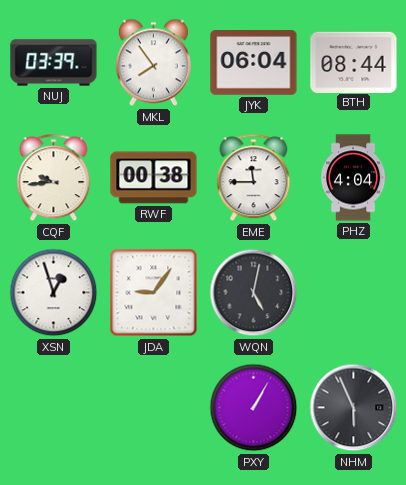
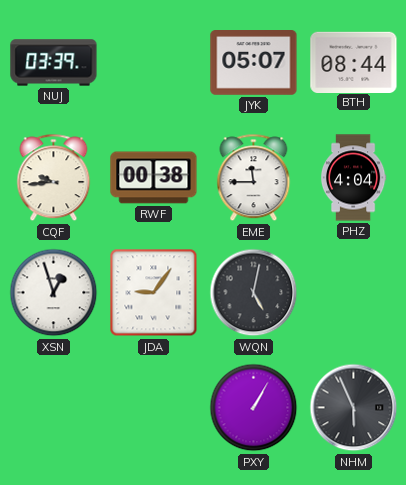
MKL: 7:54 -> none
JYK: 06:04 -> 05:07
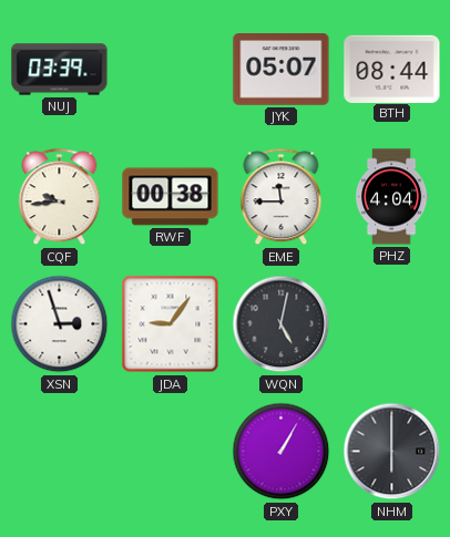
XSN: 12:57 -> 2:57
NHM: 5:56 -> 6:00
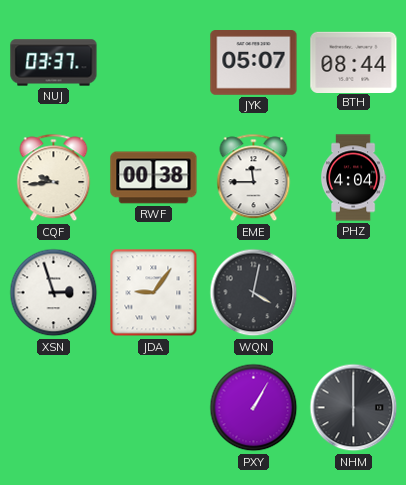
NUJ: 03:39 -> 03:37
WQN: 5:02 -> 4:02
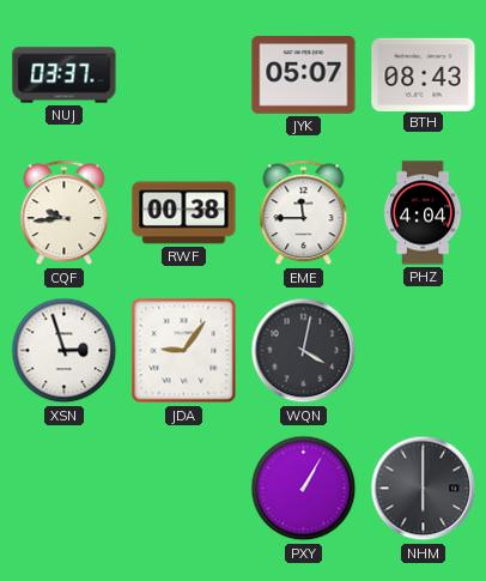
BTH: 08:44 -> 08:43
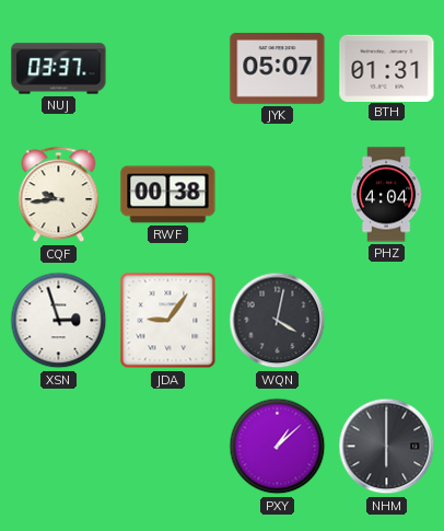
BTH: 08:43 -> 01:31
EME: 11:45 -> none
PXY: 1:05 -> 1:08
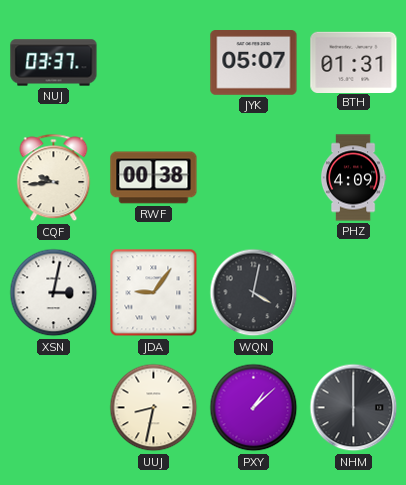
PHZ: 4:04 -> 4:09
XSN: 2:57 -> 3:02
UUJ: none -> 8:32
